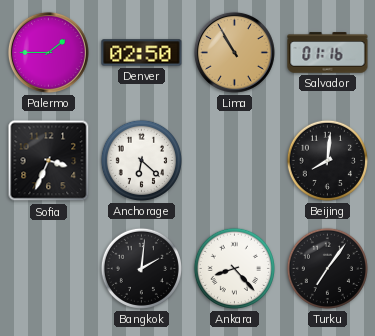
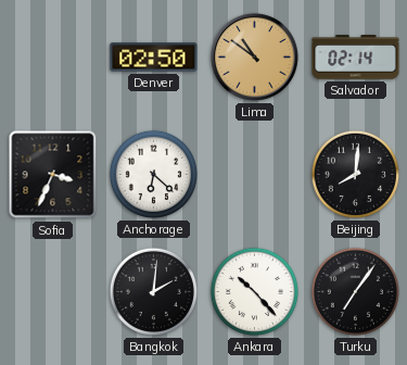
Palermo: 1:45 -> none
Lima: 10:55 -> 10:51
Salvador: 01:16 -> 02:14
Ankara: 8:23 -> 10:23
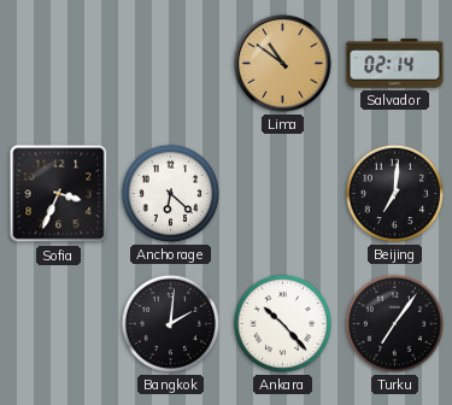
Denver: 02:50 -> none
Beijing: 8:01 -> 7:01
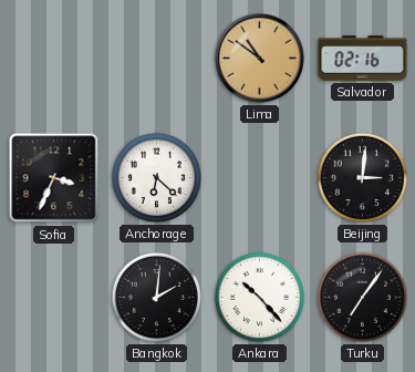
Salvador: 02:14 -> 02:16
Beijing: 7:01 -> 3:01
